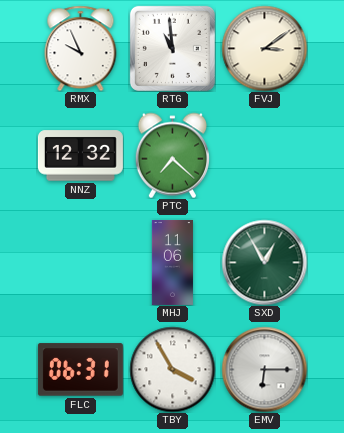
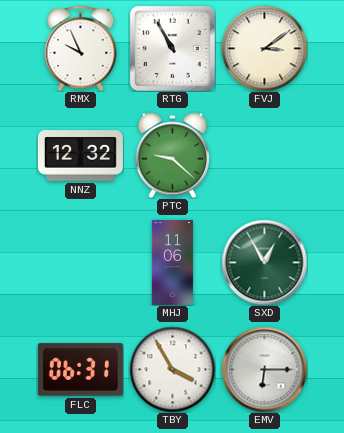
RTG: 10:59 -> 10:55
PTC: 7:22 -> 9:22
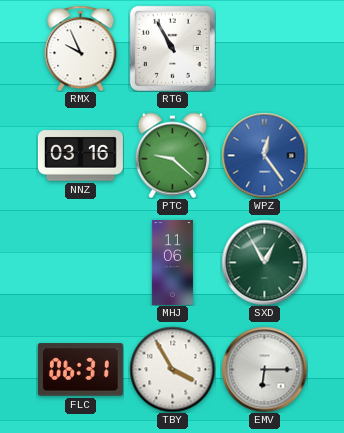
FVJ: 3:09 -> none
NNZ: 12:32 -> 03:16
WPZ: none -> 12:24
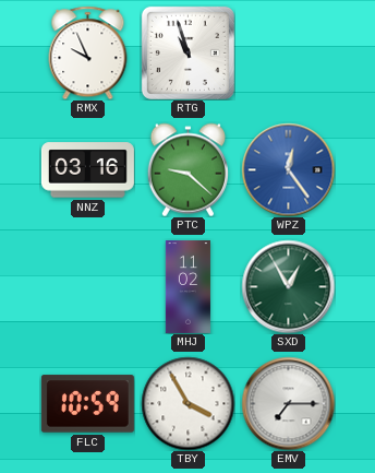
RTG: 10:55 -> 10:57
MHJ: 11:06 -> 11:02
FLC: 06:31 -> 10:59
EMV: 6:15 -> 7:15
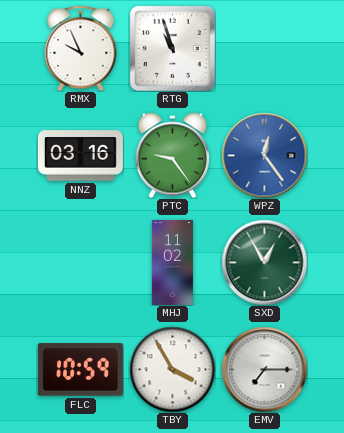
PTC: 9:22 -> 9:24
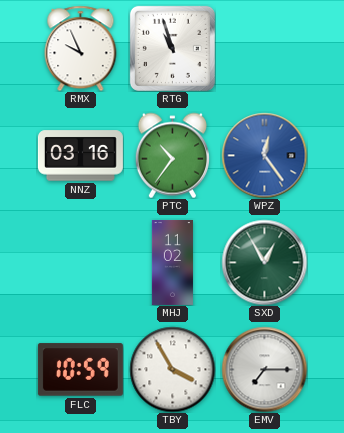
PTC: 9:24 -> 10:36
